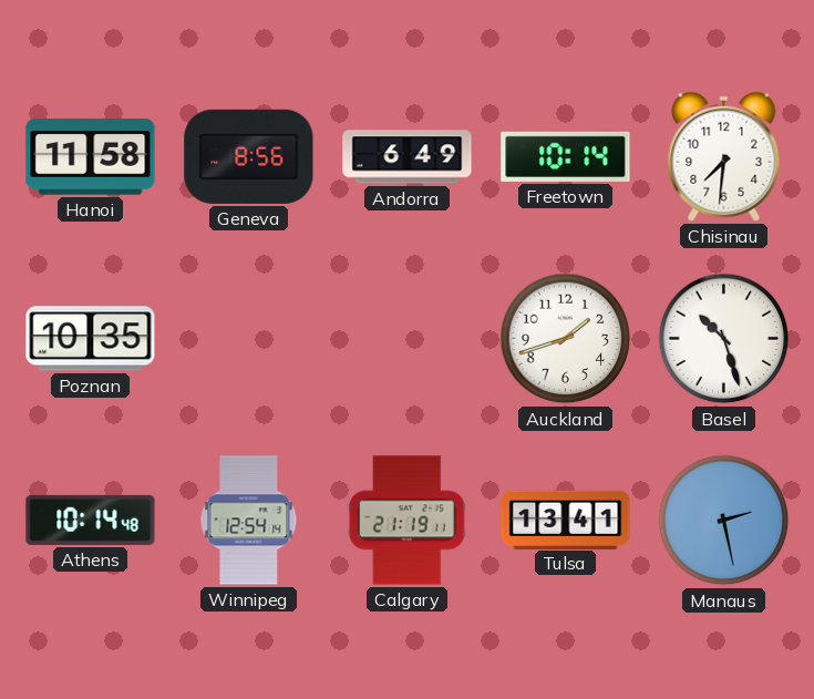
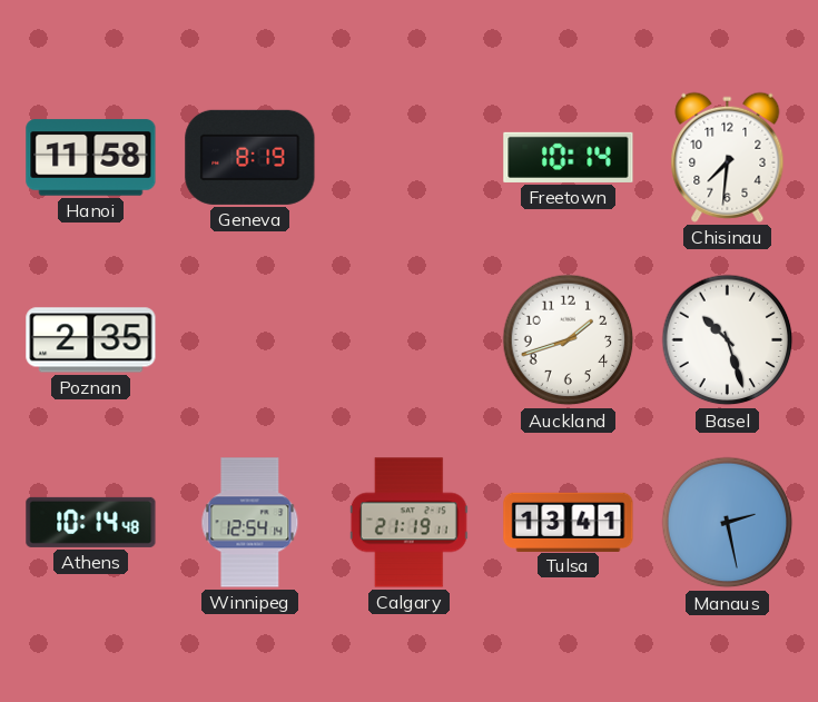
Geneva: 8:56 -> 8:19
Andorra: 6:49 -> none
Poznan: 10:35 -> 2:35
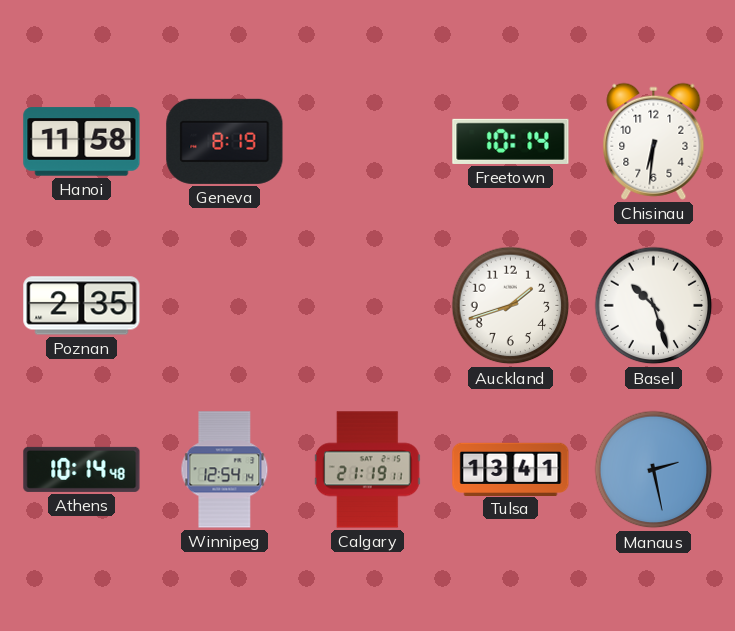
Chisinau: 7:31 -> 6:31
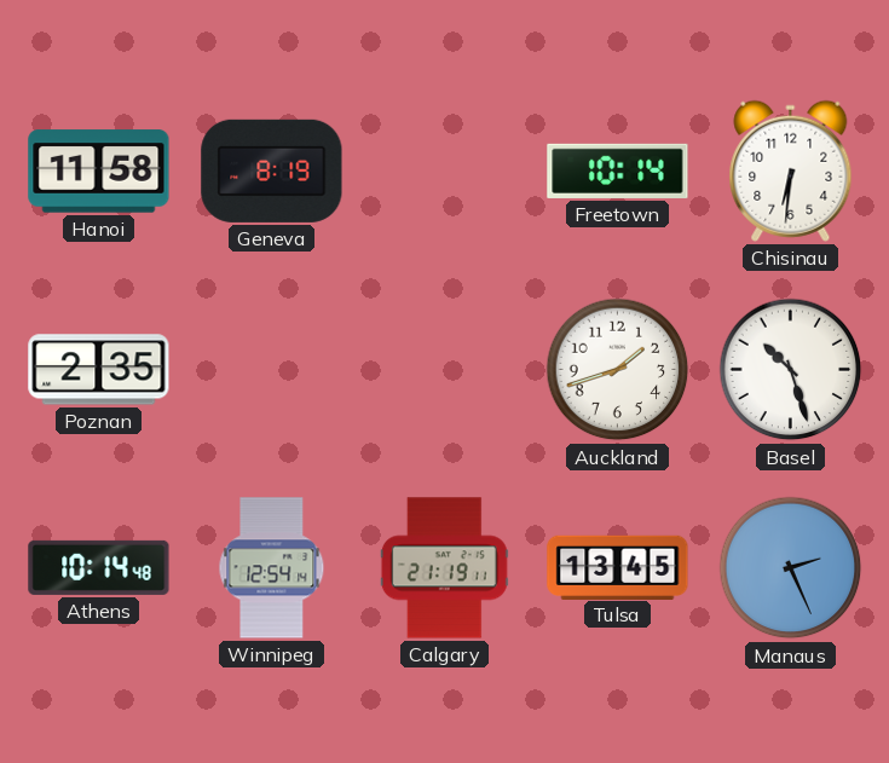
Tulsa: 13:41 -> 13:45
Manaus: 2:28 -> 2:26
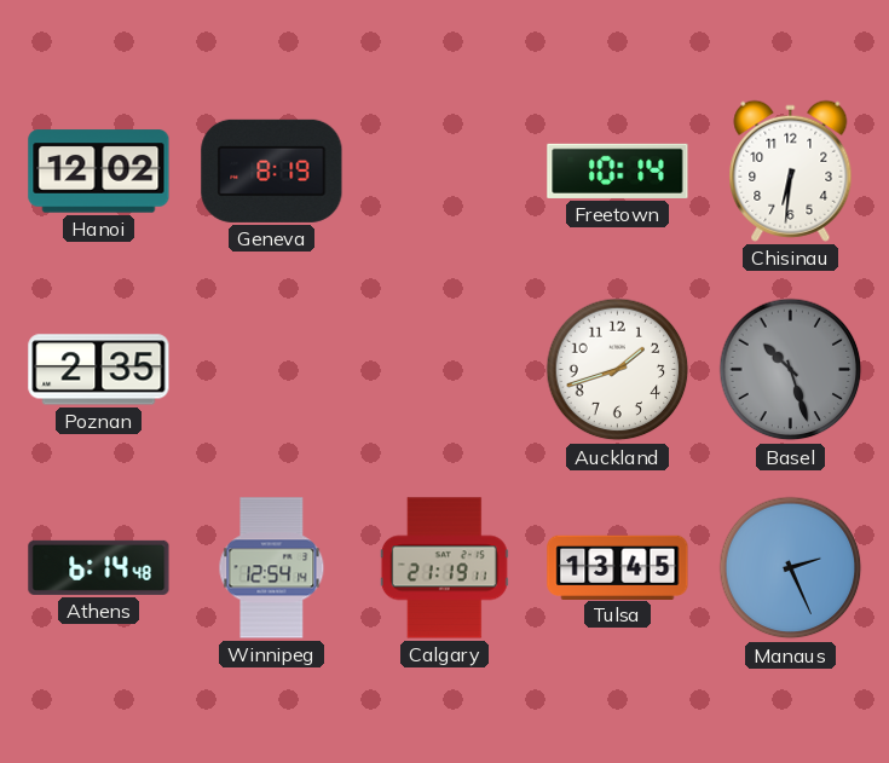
Hanoi: 11:58 -> 12:02
Basel dial: white -> grey
Athens: 10:14 -> 6:14
